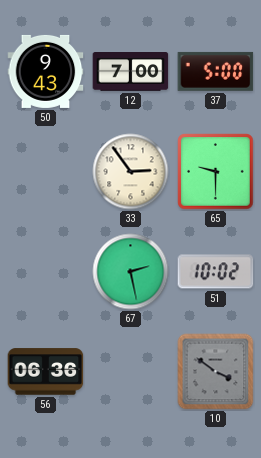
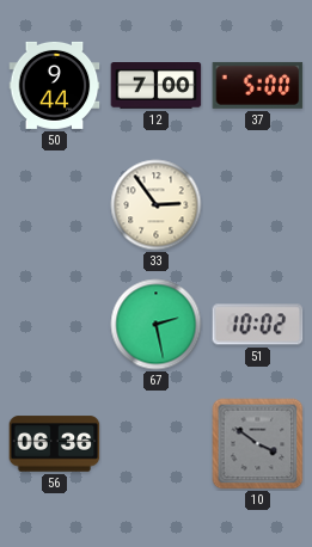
50: 9:43 -> 9:44
65: 9:30 -> none
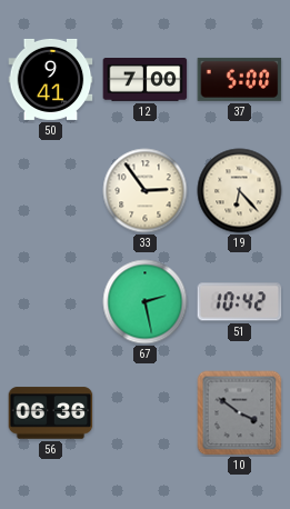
50: 9:44 -> 9:41
19: none -> 6:23
51: 10:02 -> 10:42
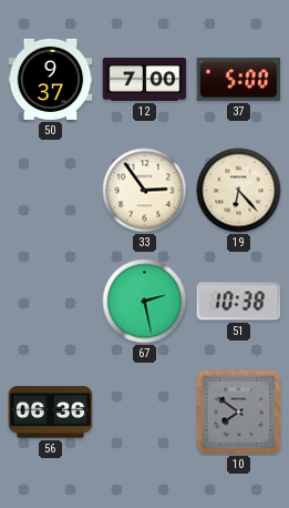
50: 9:41 -> 9:37
51: 10:42 -> 10:38
10: 3:51 -> 7:51
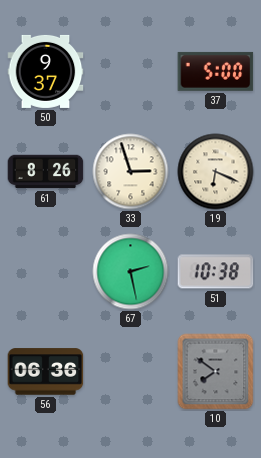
12: 7:00 -> none
61: none -> 8:26
33: 2:54 -> 2:57
19: 6:23 -> 6:19
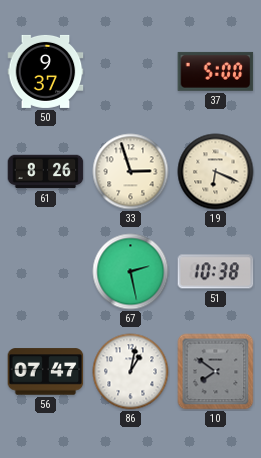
56: 06:36 -> 07:47
86: none -> 1:02
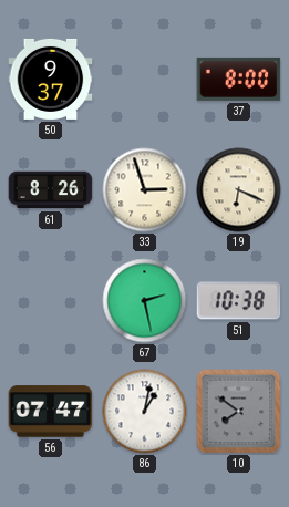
37: 5:00 -> 8:00
